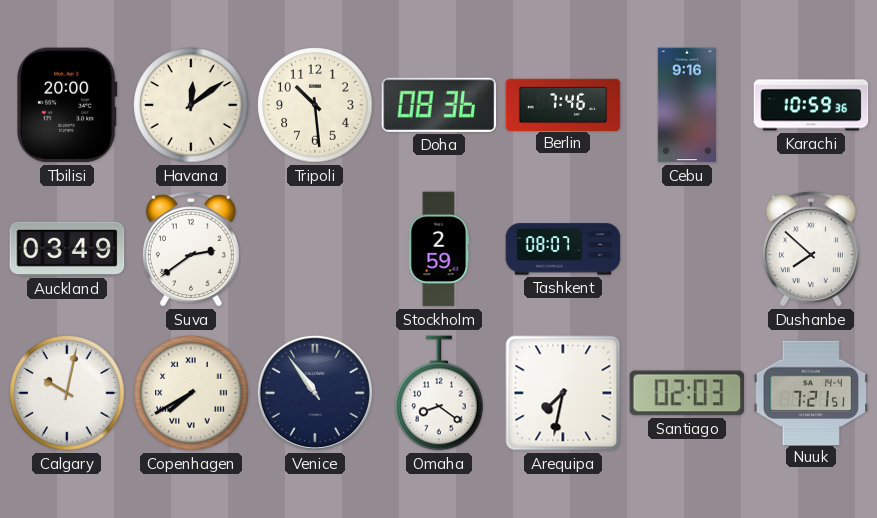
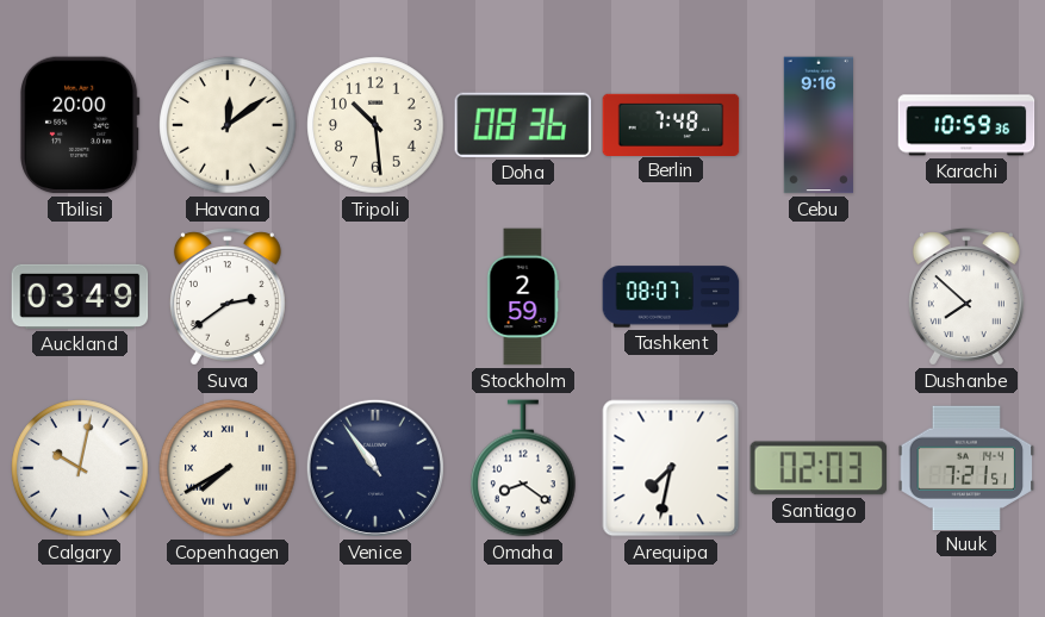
Berlin: 7:46 -> 7:48
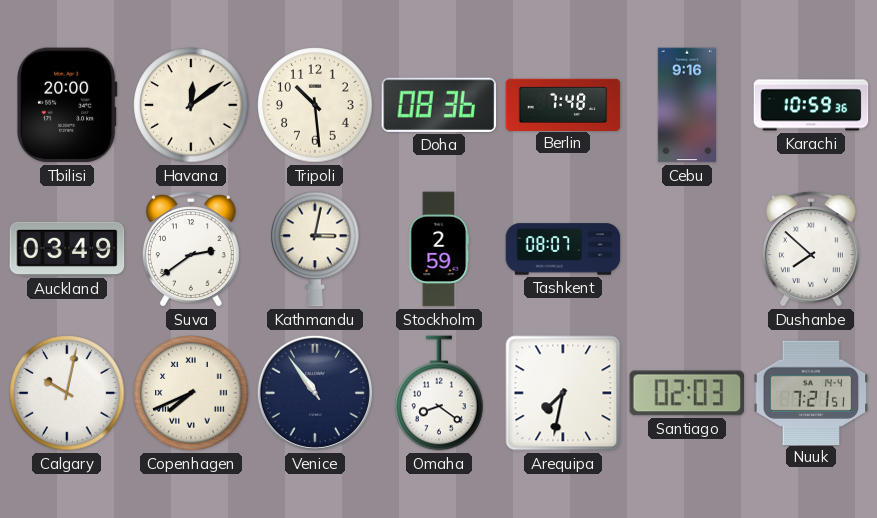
Kathmandu: none -> 3:02
Copenhagen: 7:40 -> 7:41
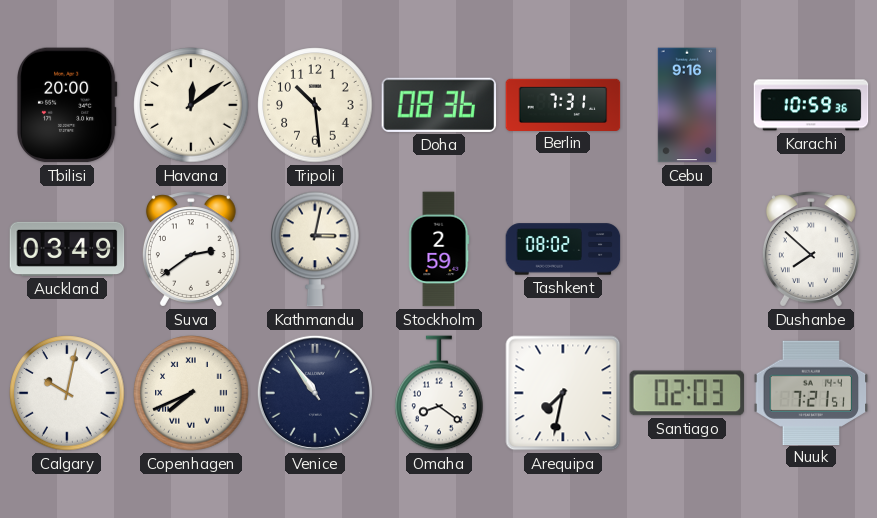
Berlin: 7:48 -> 7:31
Tashkent: 08:07 -> 08:02
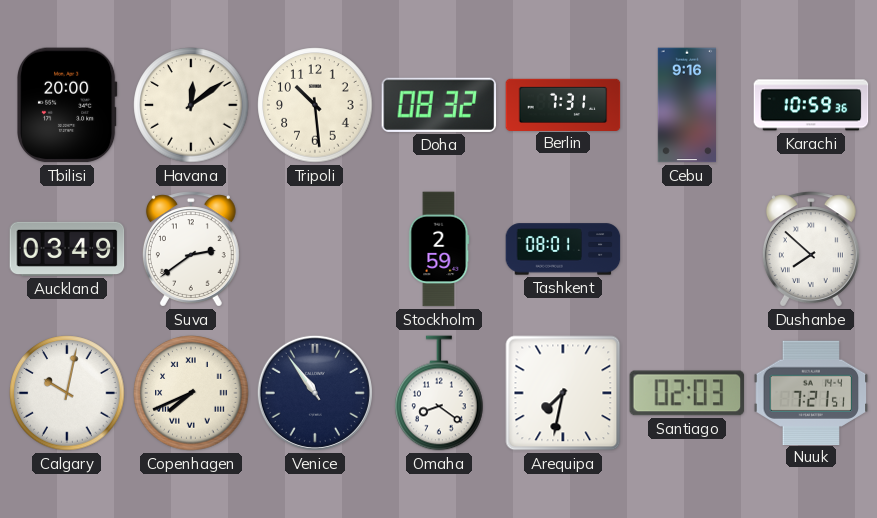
Doha: 08:36 -> 08:32
Kathmandu: 3:02 -> none
Tashkent: 08:02 -> 08:01
